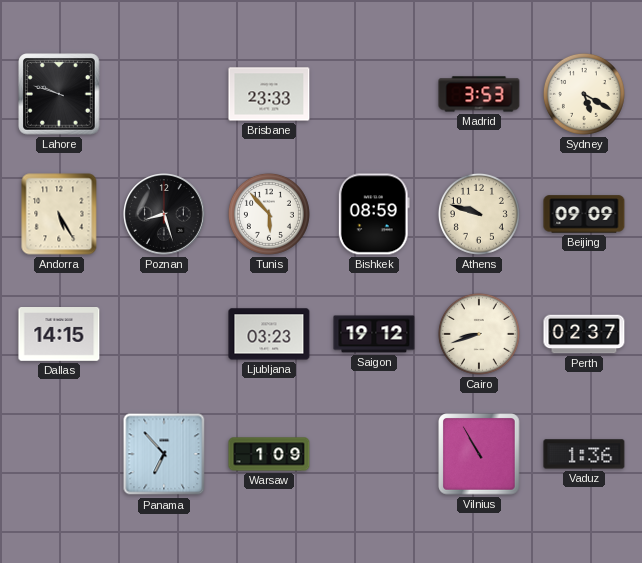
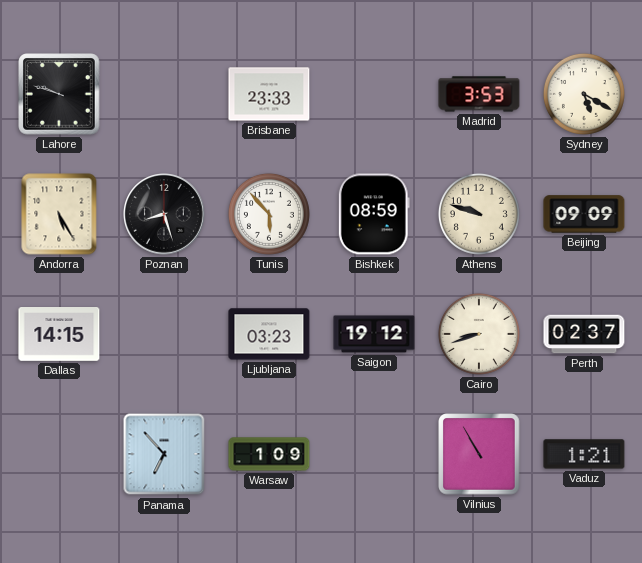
Vaduz: 1:36 -> 1:21
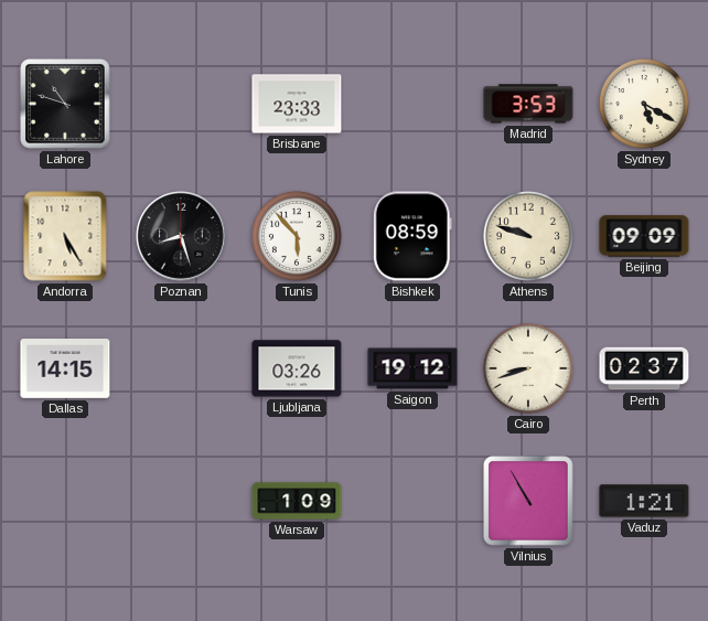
Lahore: 9:48 -> 10:48
Ljubljana: 03:23 -> 03:26
Panama: 6:53 -> none
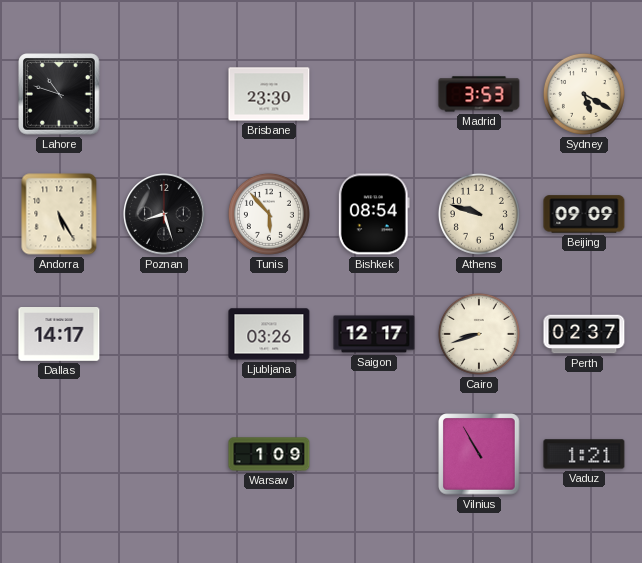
Brisbane: 23:33 -> 23:30
Bishkek: 08:59 -> 08:54
Dallas: 14:15 -> 14:17
Saigon: 19:12 -> 12:17
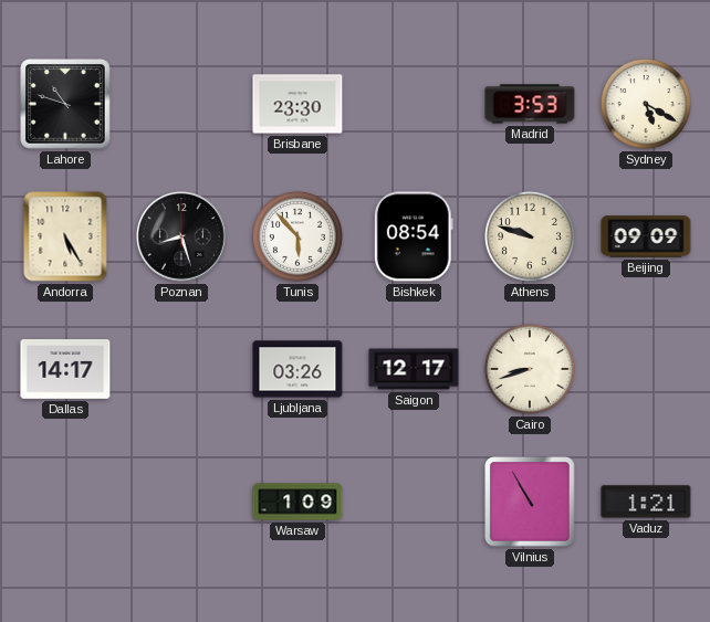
Perth: 02:37 -> none
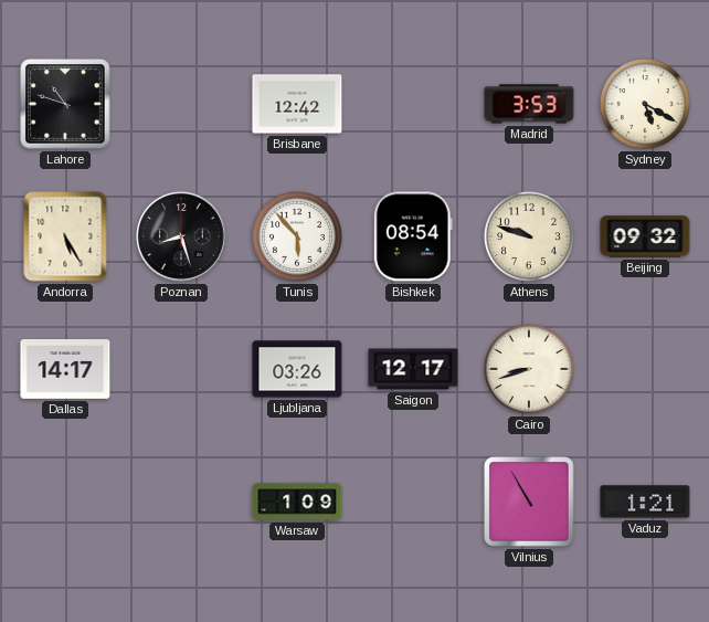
Brisbane: 23:30 -> 12:42
Beijing: 09:09 -> 09:32
